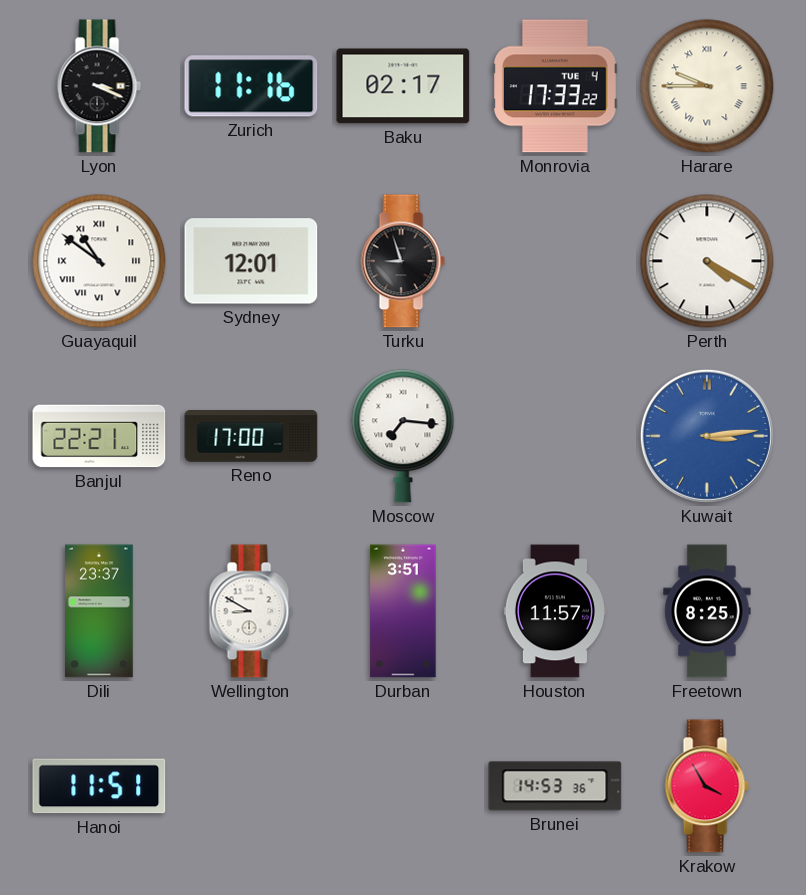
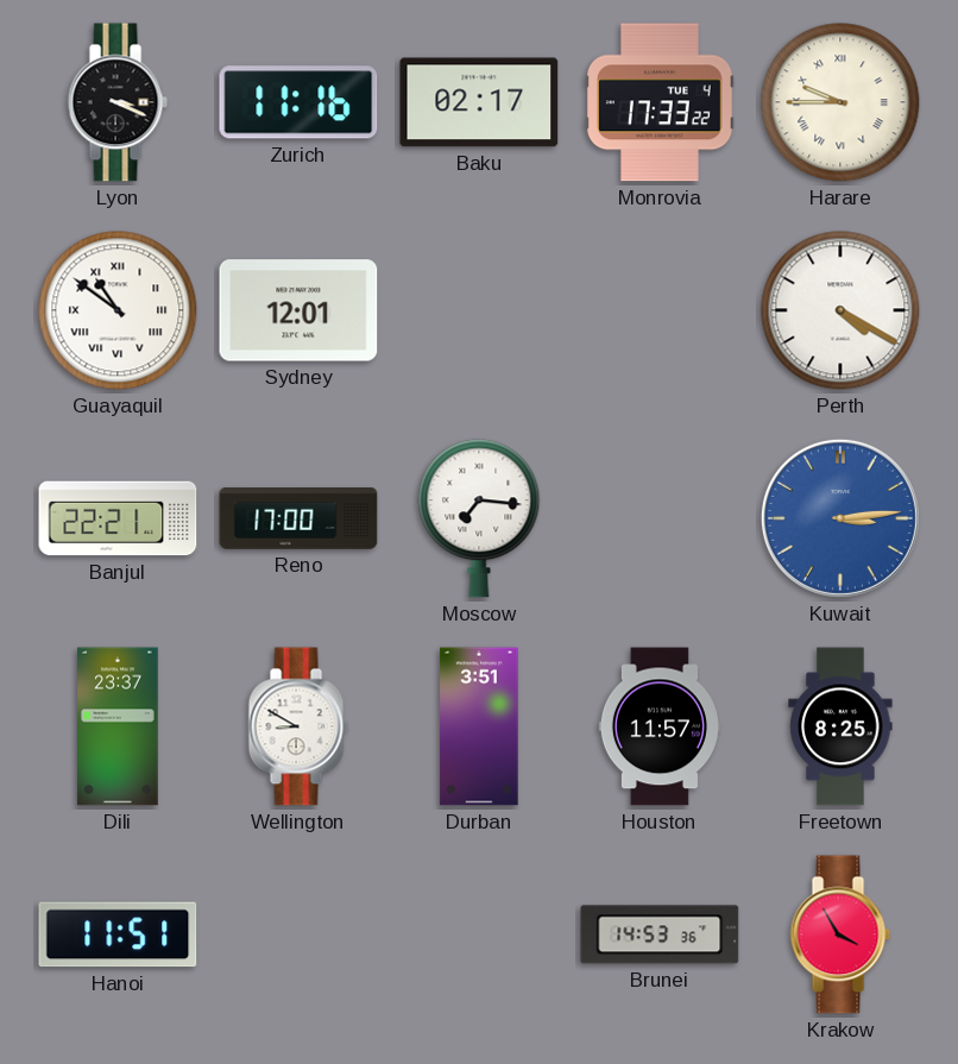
Turku: 8:57 -> none
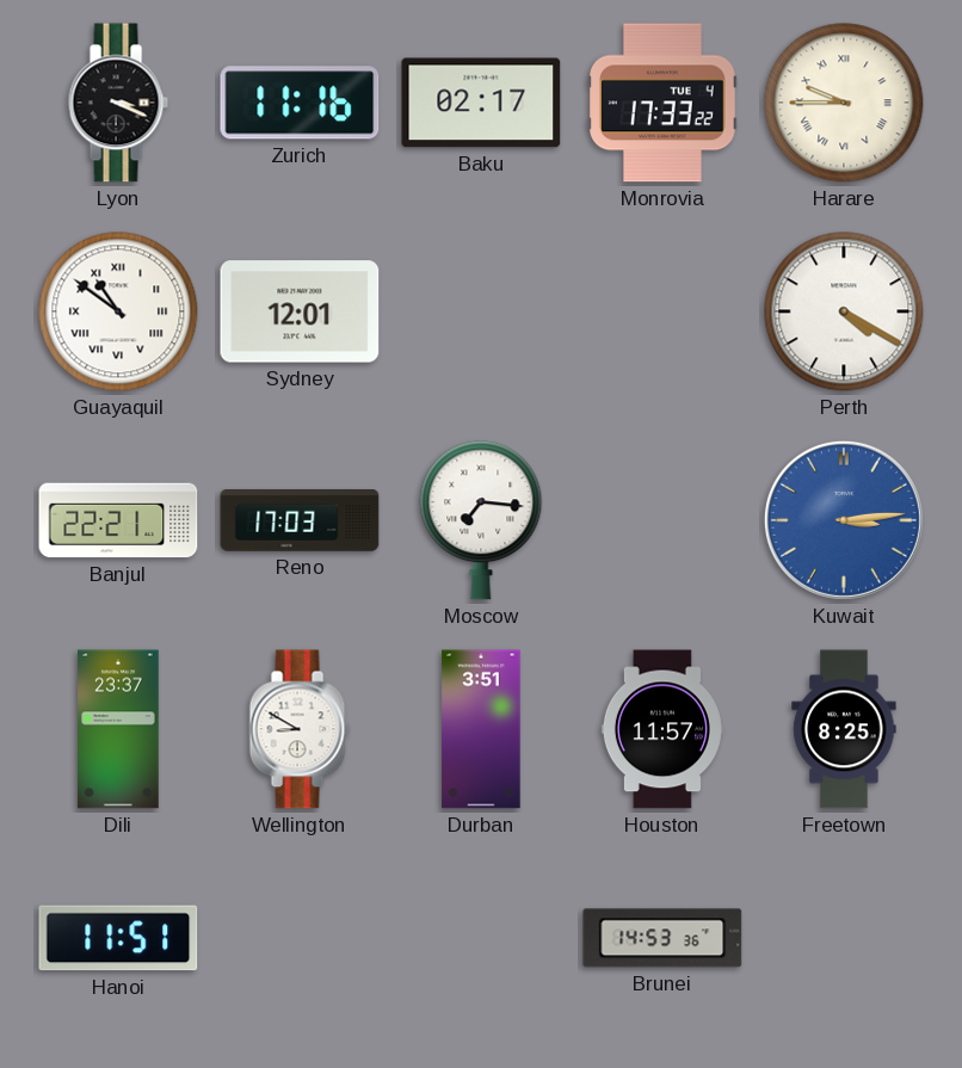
Reno: 17:00 -> 17:03
Krakow: 3:55 -> none
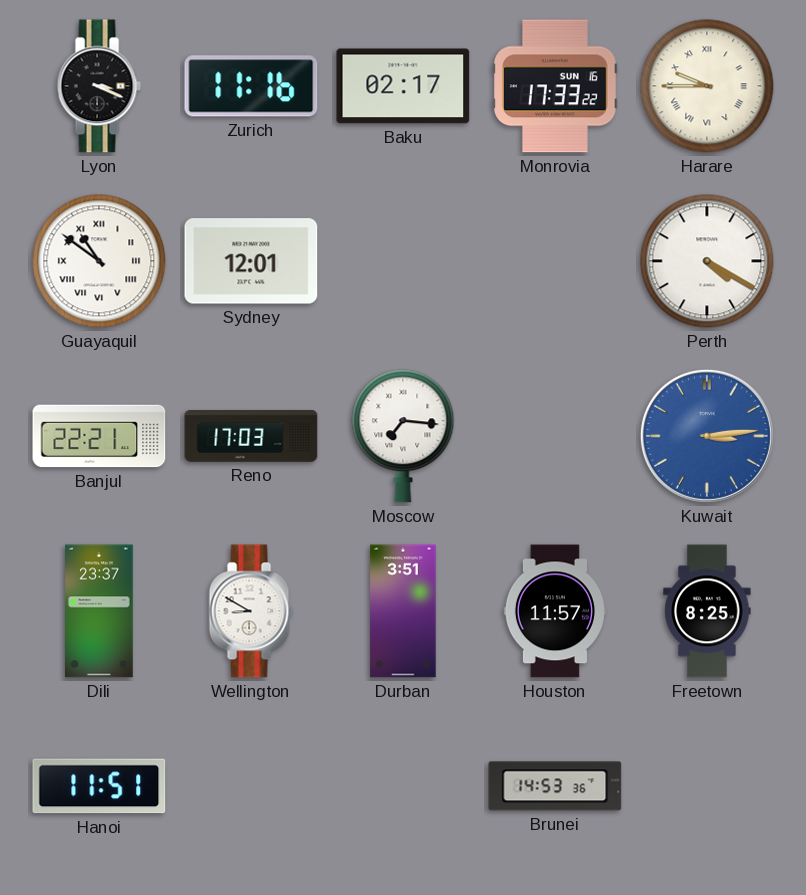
Monrovia date: TUE 4 -> SUN 16
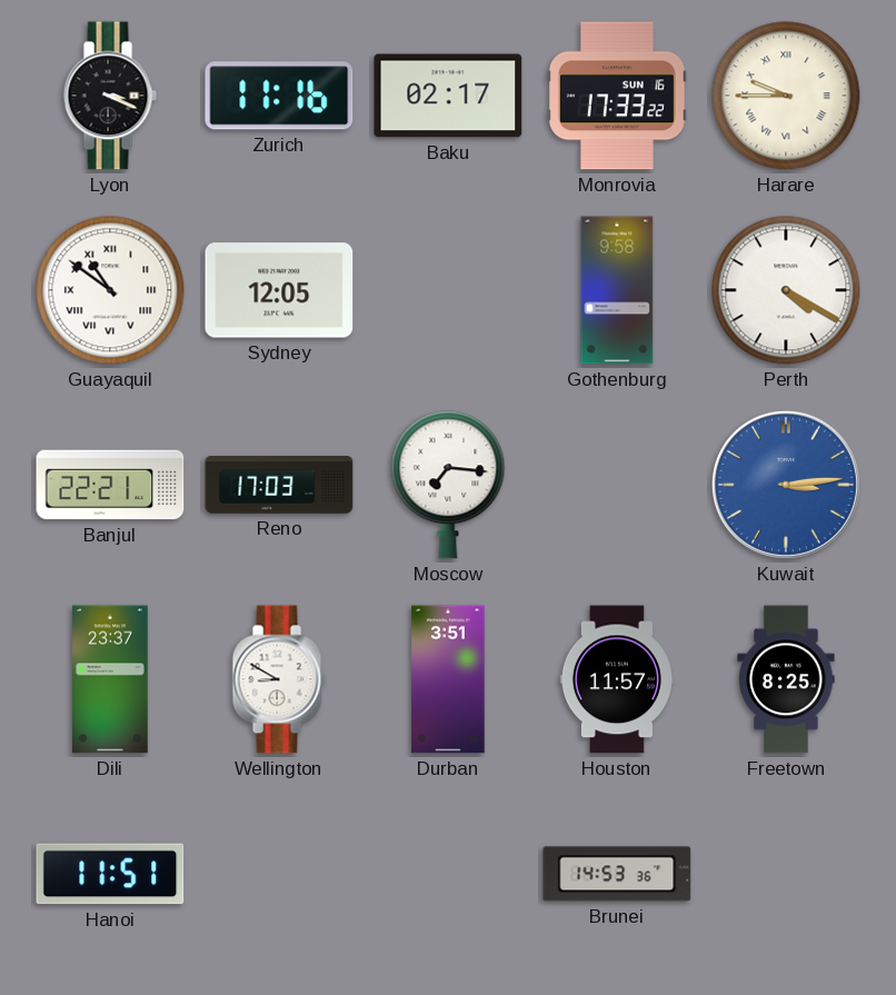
Sydney: 12:01 -> 12:05
Gothenburg: none -> 9:58
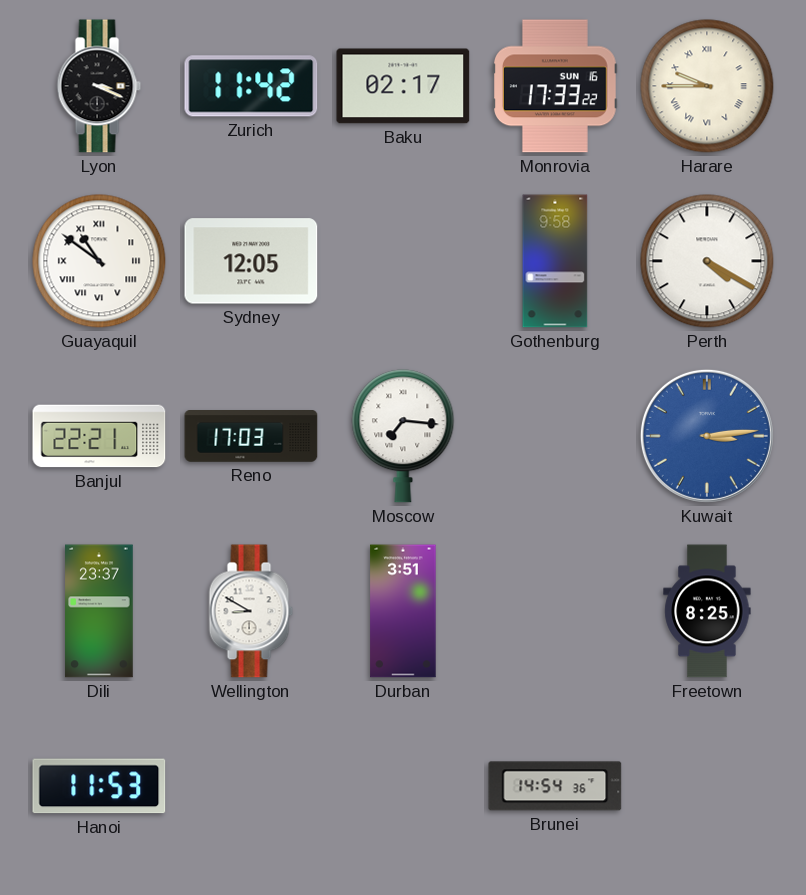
Zurich: 11:16 -> 11:42
Houston: 11:57 -> none
Hanoi: 11:51 -> 11:53
Brunei: 14:53 -> 14:54
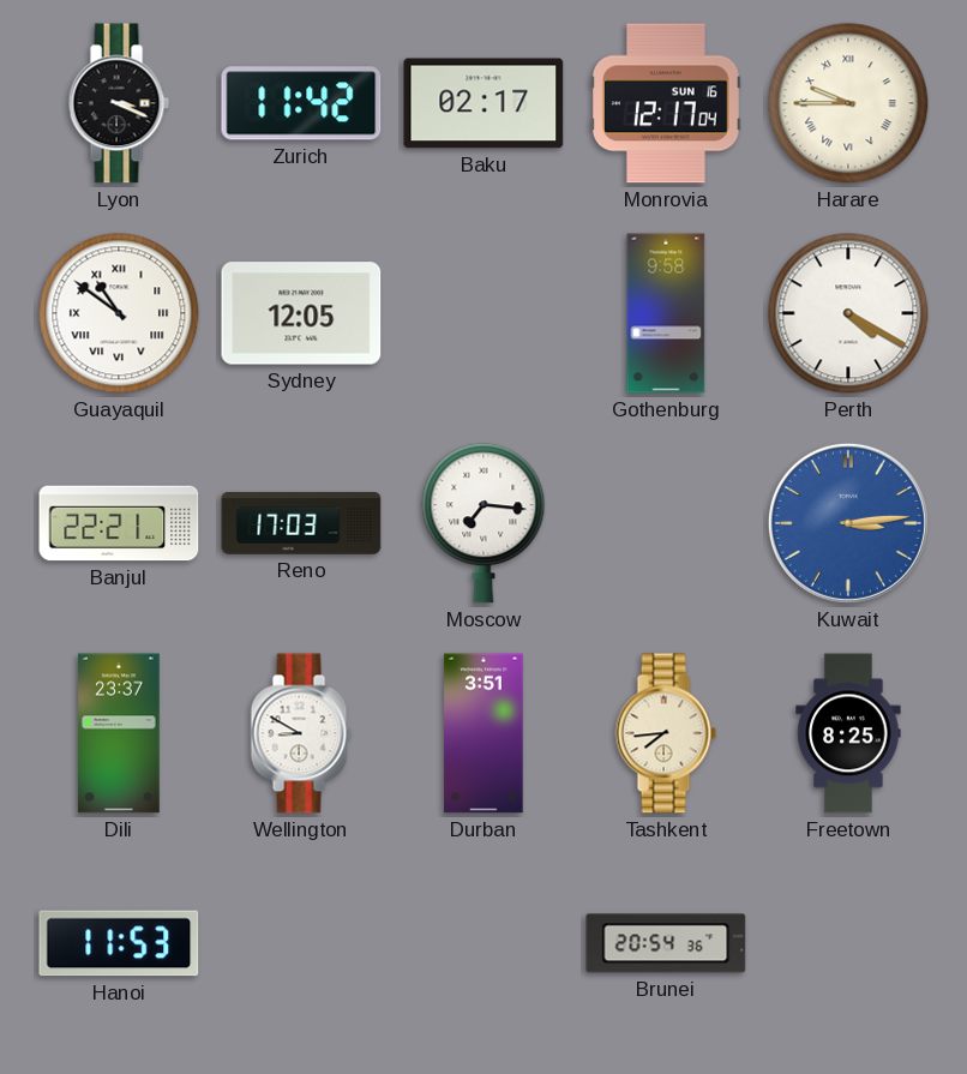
Monrovia: 17:33 -> 12:17
Tashkent: none -> 7:44
Brunei: 14:54 -> 20:54
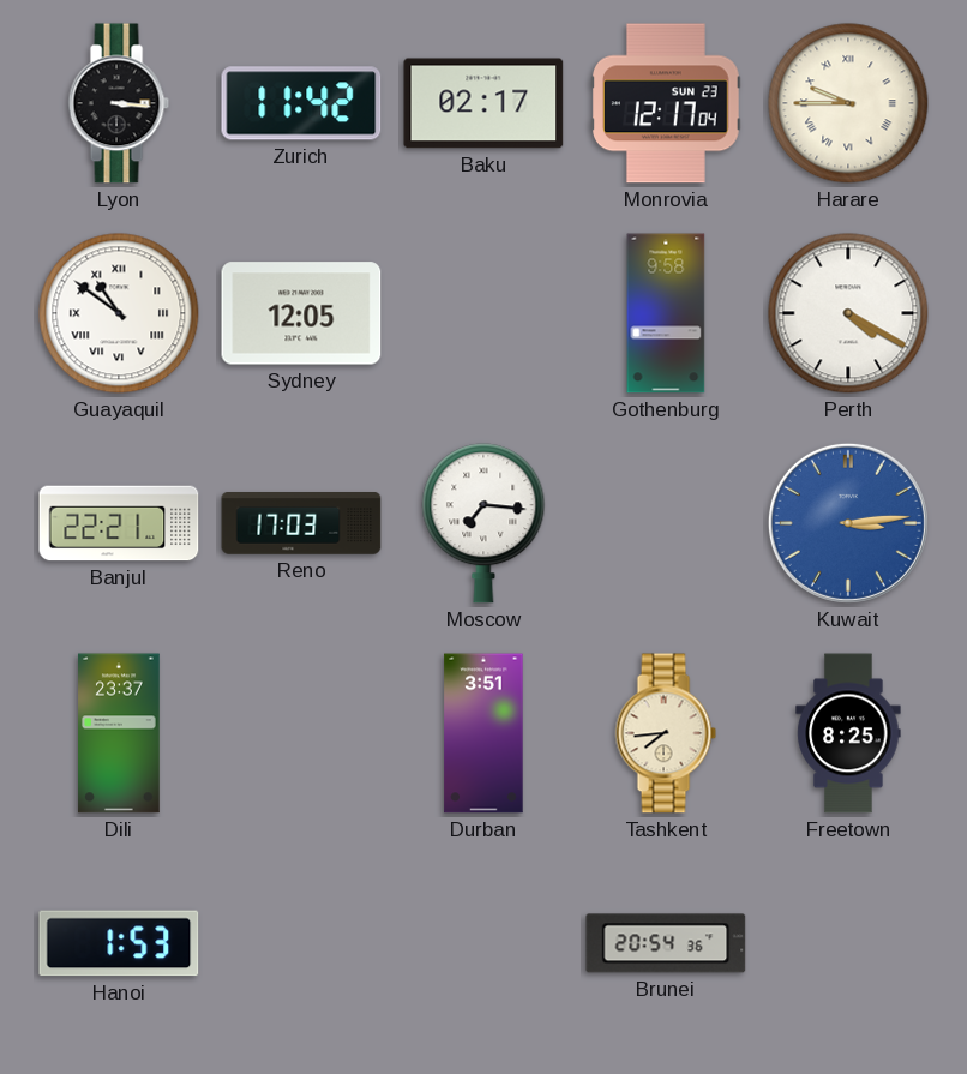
Lyon: 3:19 -> 3:16
Monrovia date: SUN 16 -> SUN 23
Wellington: 8:50 -> none
Hanoi: 11:53 -> 1:53
